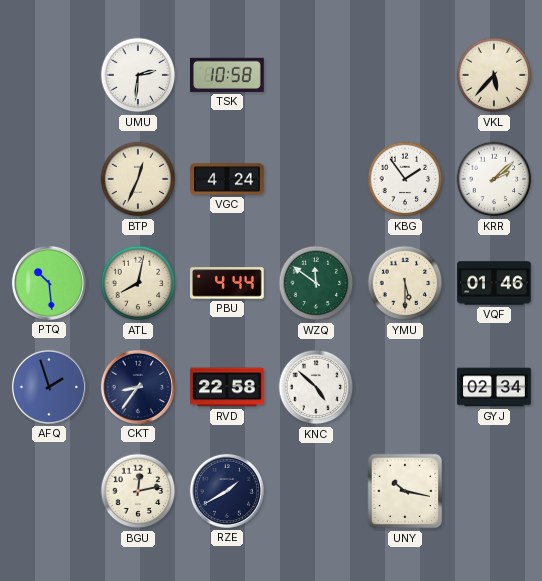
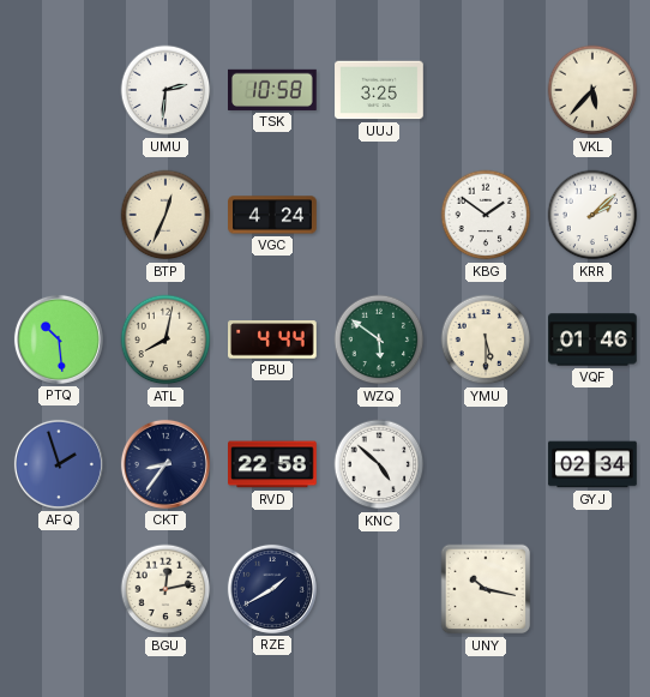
UUJ: none -> 3:25
KBG: 1:54 -> 1:51
WZQ: 11:51 -> 5:51
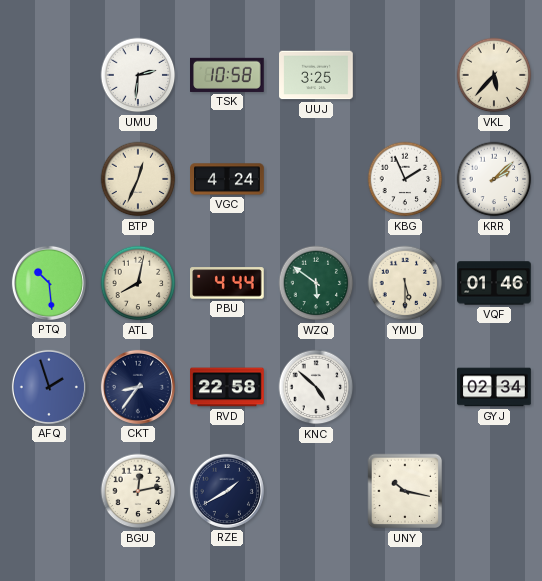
KBG: 1:51 -> 1:56
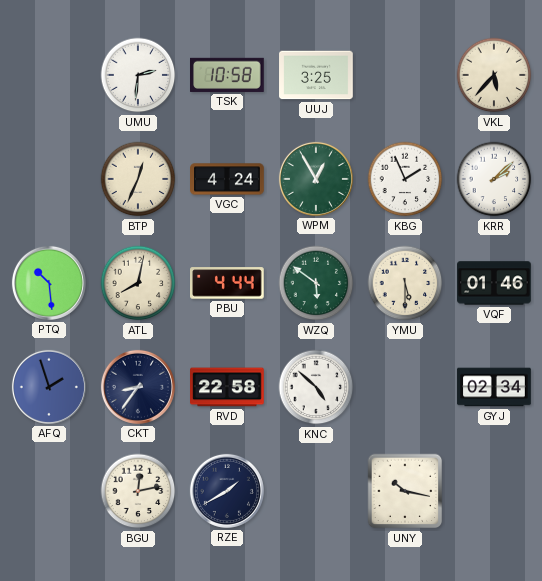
WPM: none -> 12:55
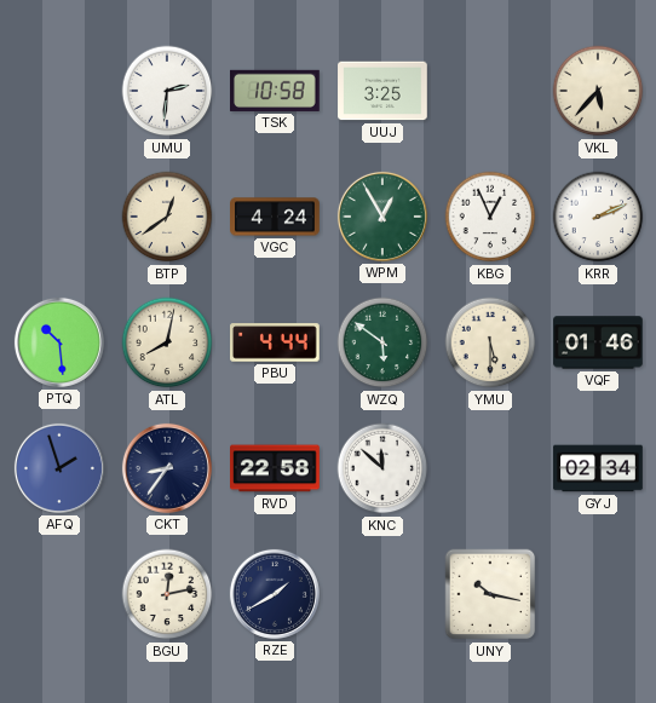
BTP: 12:34 -> 12:39
KBG: 1:56 -> 12:56
KRR: 2:08 -> 2:11
KNC: 4:52 -> 11:52
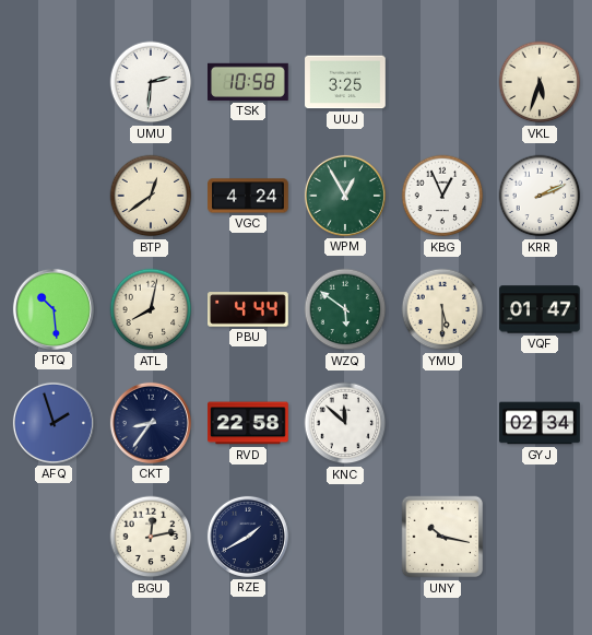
VKL: 5:37 -> 5:33
VQF: 01:46 -> 01:47
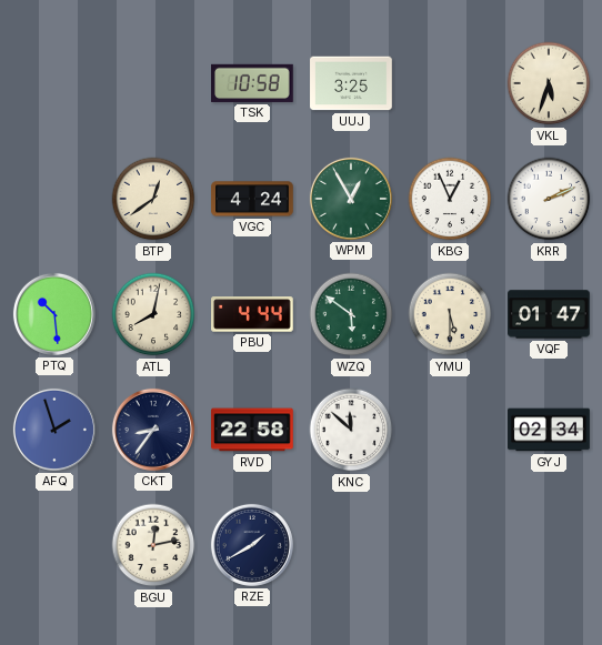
UMU: 2:31 -> none
UNY: 10:17 -> none
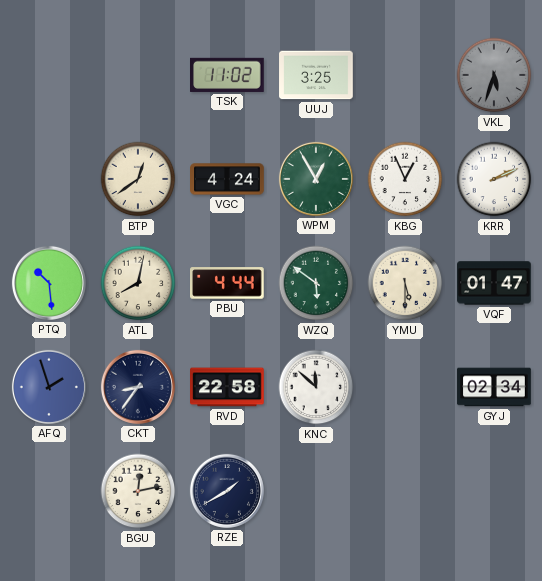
TSK: 10:58 -> 11:02
VKL dial: cream -> grey
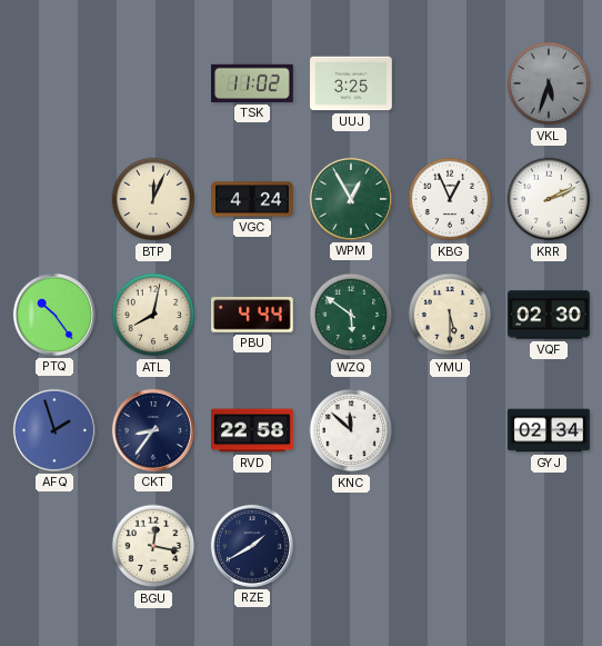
BTP: 12:39 -> 12:04
PTQ: 10:29 -> 10:24
VQF: 01:47 -> 02:30
BGU: 12:13 -> 12:17
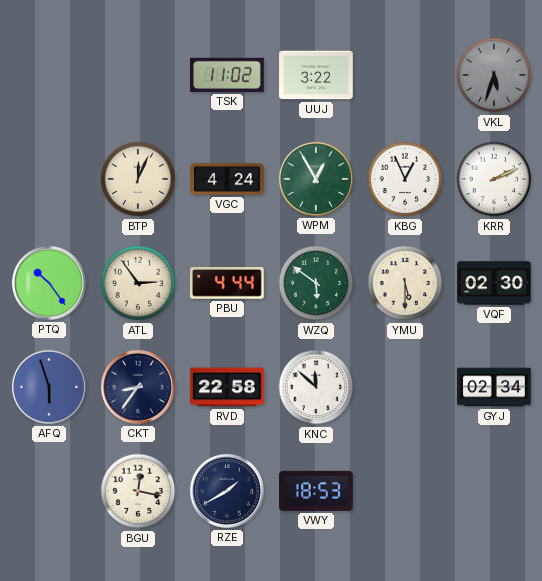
UUJ: 3:25 -> 3:22
ATL: 8:02 -> 2:54
AFQ: 1:57 -> 5:57
VWY: none -> 18:53
